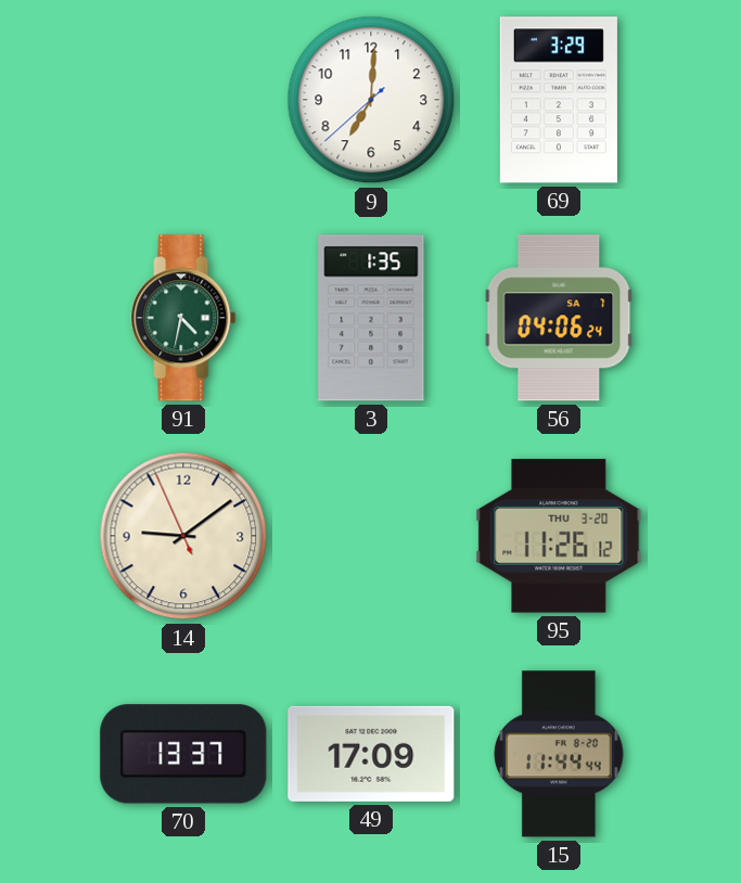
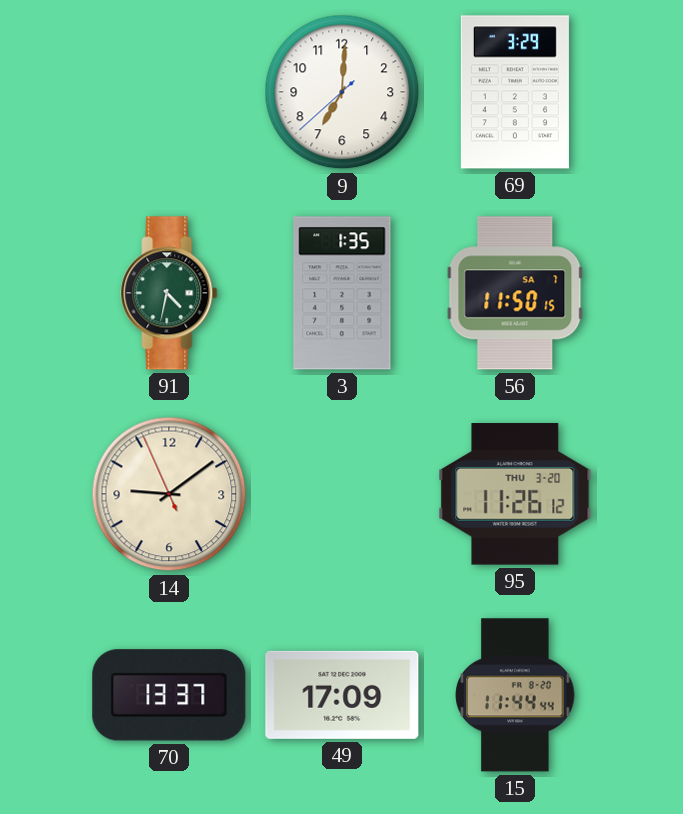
56: 04:06 -> 11:50
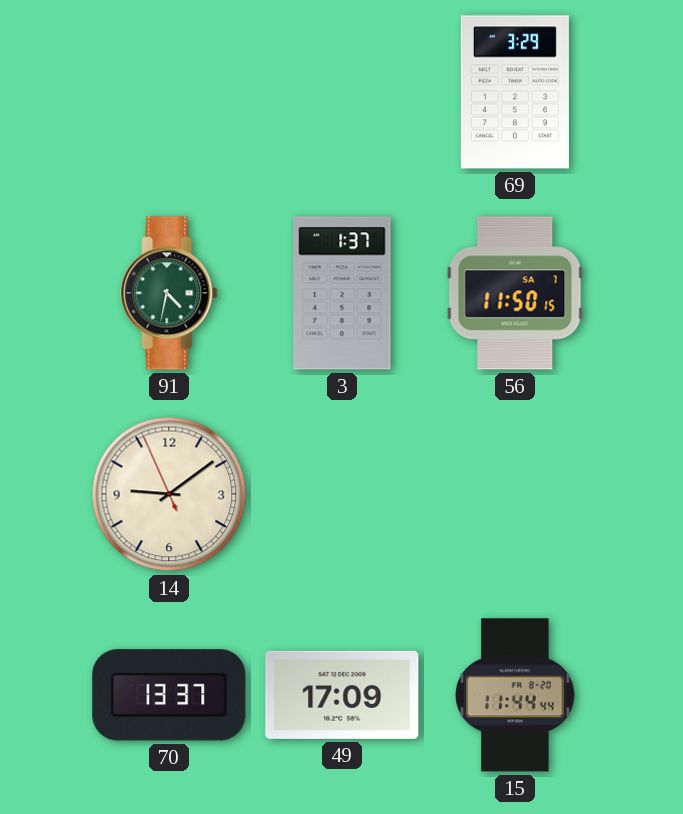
9: 7:00 -> none
3: 1:35 -> 1:37
95: 11:26 -> none
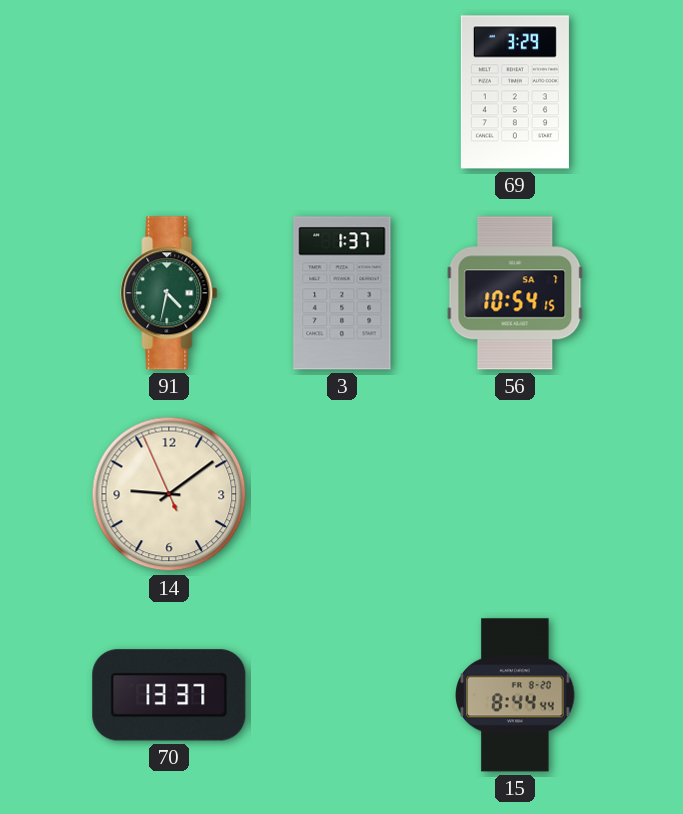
56: 11:50 -> 10:54
49: 17:09 -> none
15: 11:44 -> 8:44
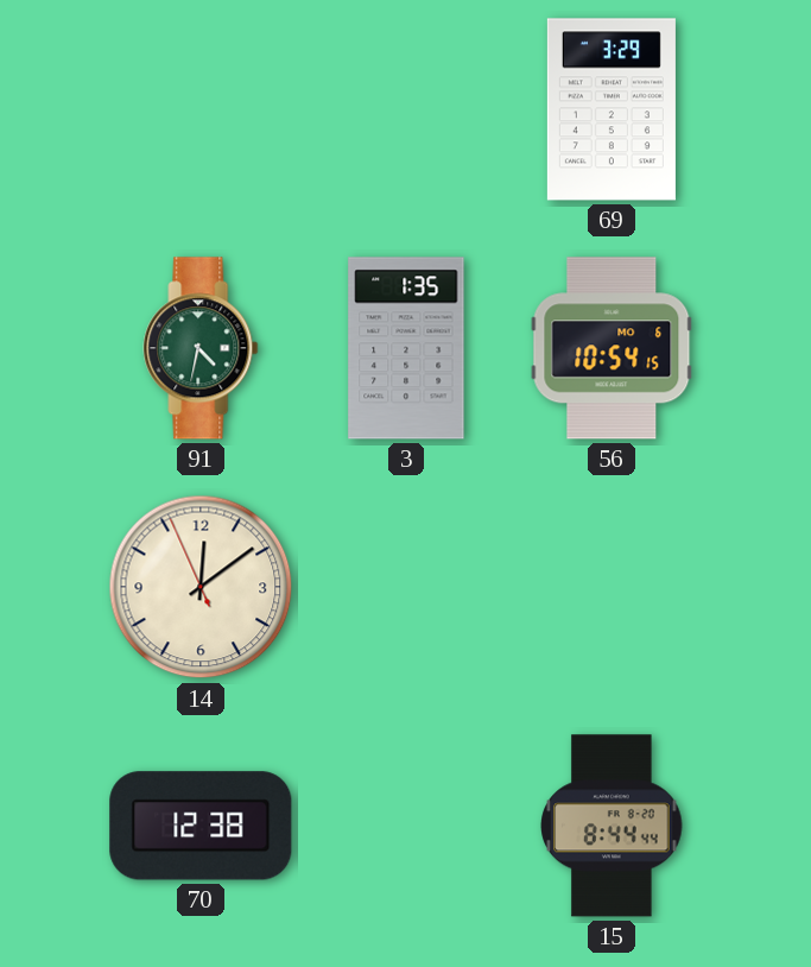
3: 1:37 -> 1:35
56 date: SA 7 -> MO 6
14: 9:08 -> 12:08
70: 13:37 -> 12:38
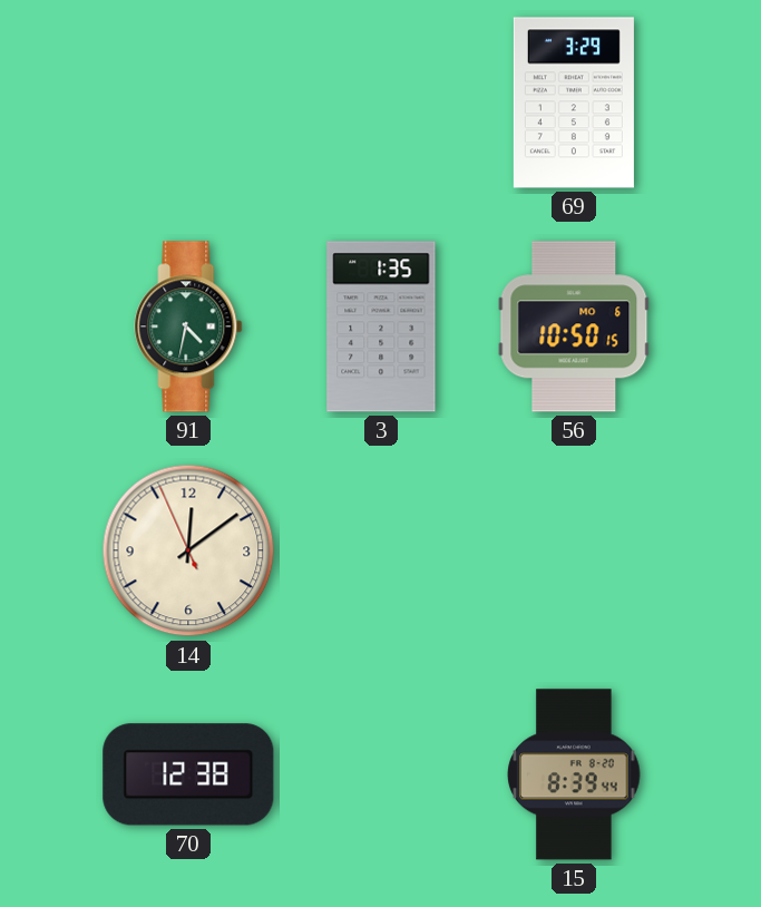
56: 10:54 -> 10:50
15: 8:44 -> 8:39
